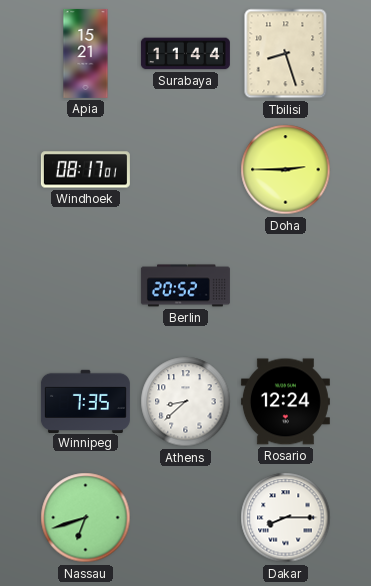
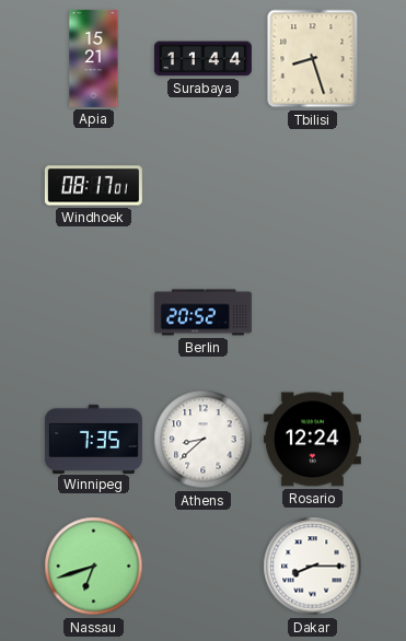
Doha: 2:45 -> none
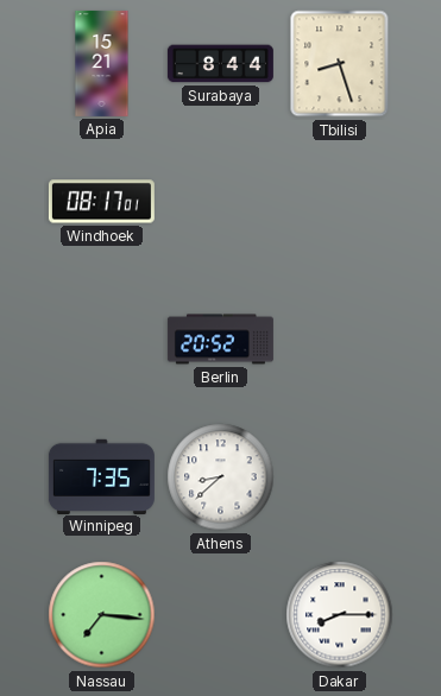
Surabaya: 11:44 -> 8:44
Rosario: 12:24 -> none
Nassau: 6:42 -> 7:16
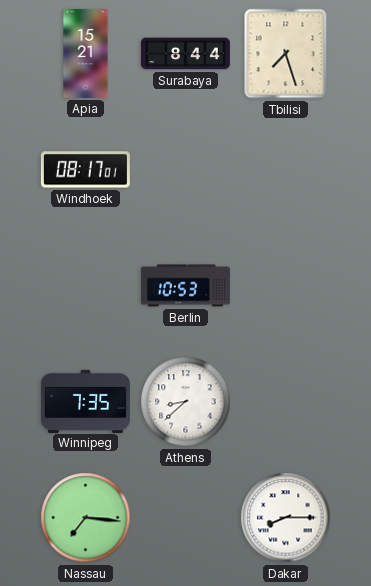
Tbilisi: 8:27 -> 7:27
Berlin: 20:52 -> 10:53
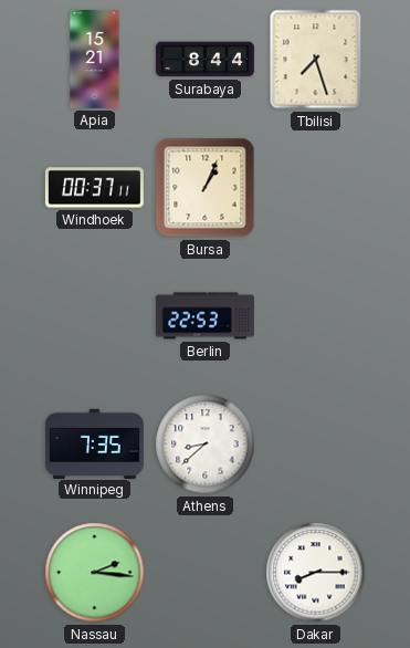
Windhoek: 08:17 -> 00:37
Bursa: none -> 1:04
Berlin: 10:53 -> 22:53
Nassau: 7:16 -> 2:16
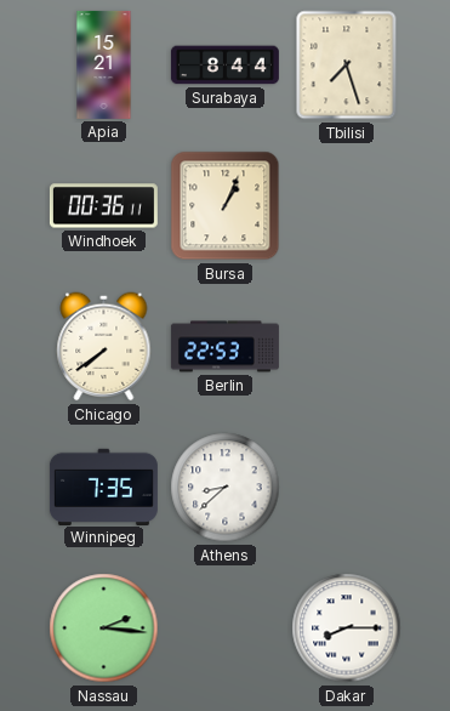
Windhoek: 00:37 -> 00:36
Chicago: none -> 7:39
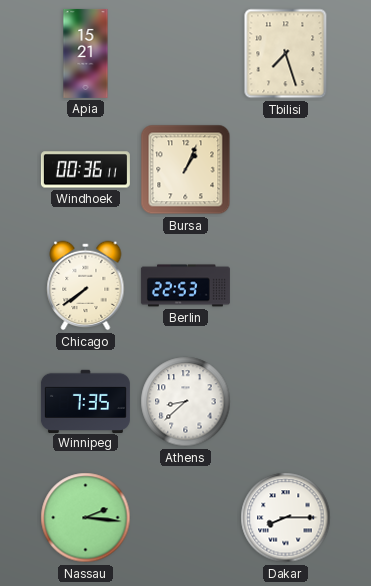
Surabaya: 8:44 -> none
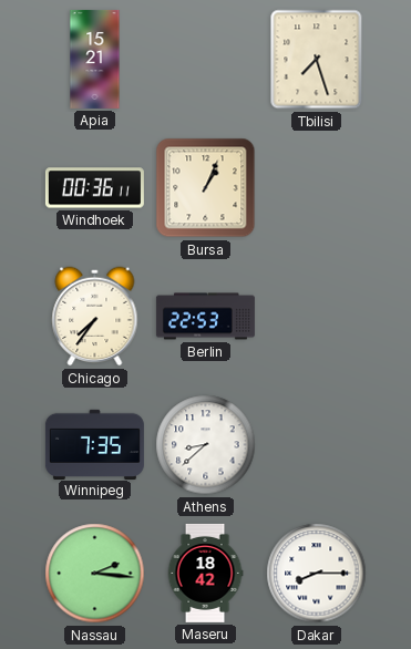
Chicago: 7:39 -> 7:36
Maseru: none -> 18:42
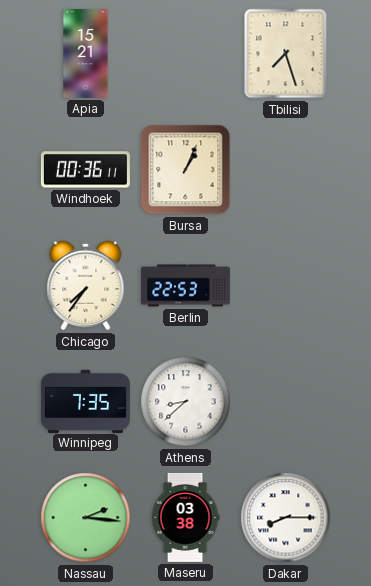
Maseru: 18:42 -> 03:38
